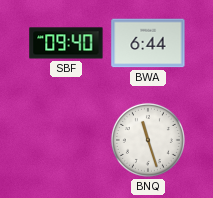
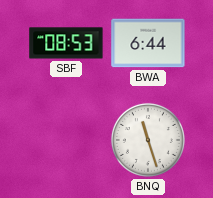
SBF: 09:40 -> 08:53
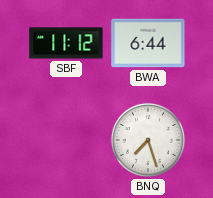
SBF: 08:53 -> 11:12
BNQ: 11:27 -> 7:27
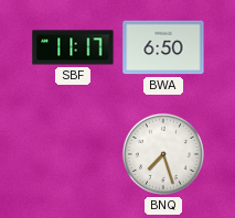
SBF: 11:12 -> 11:17
BWA: 6:44 -> 6:50
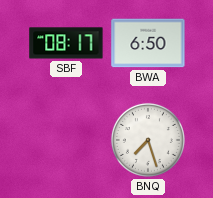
SBF: 11:17 -> 08:17
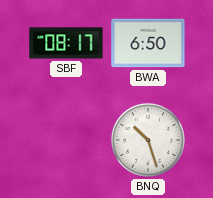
BNQ: 7:27 -> 10:27
